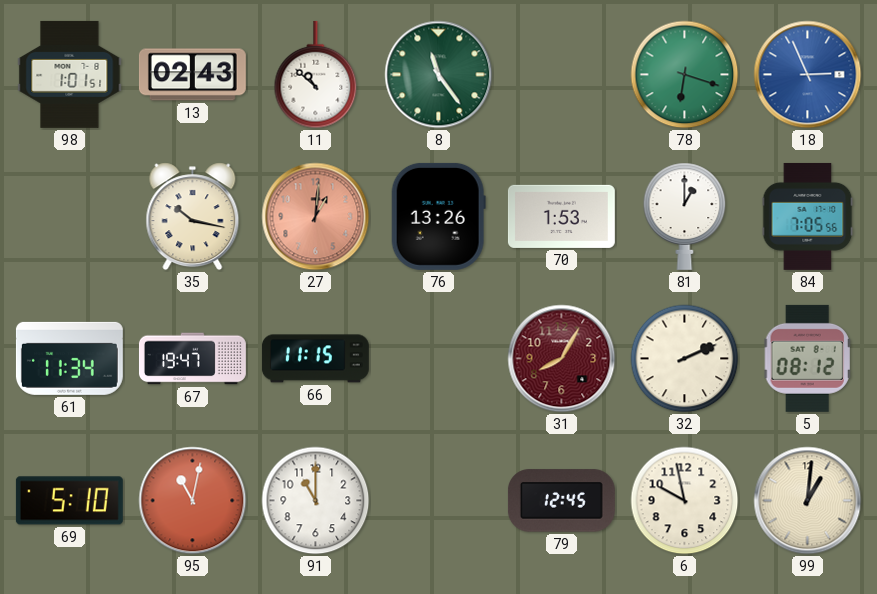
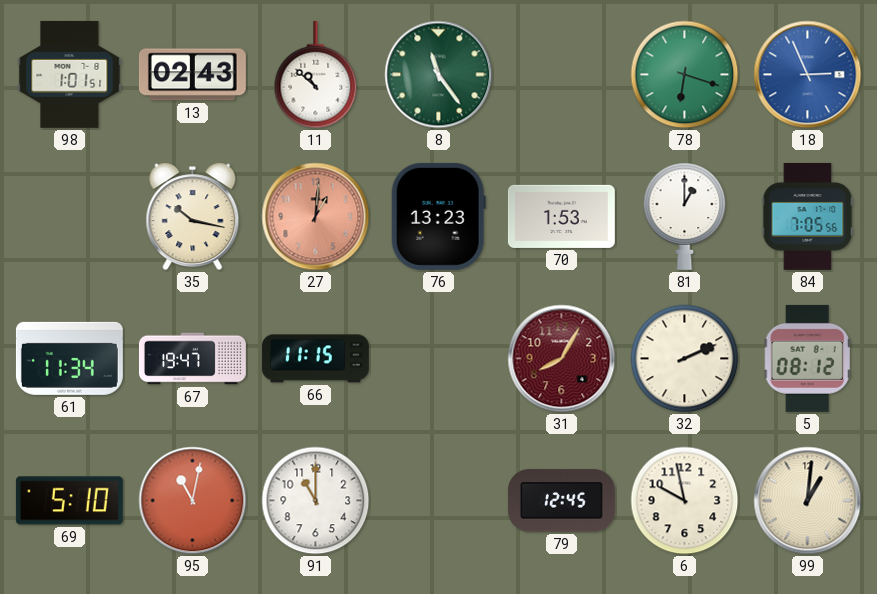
76: 13:26 -> 13:23
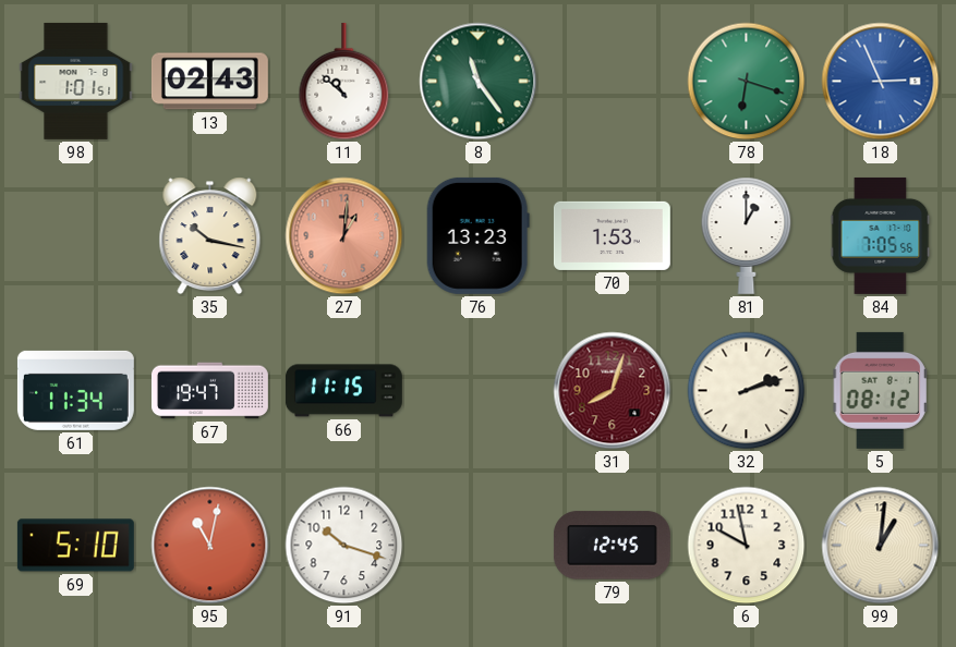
31: 8:05 -> 8:03
32: 2:11 -> 2:12
91: 11:00 -> 10:18
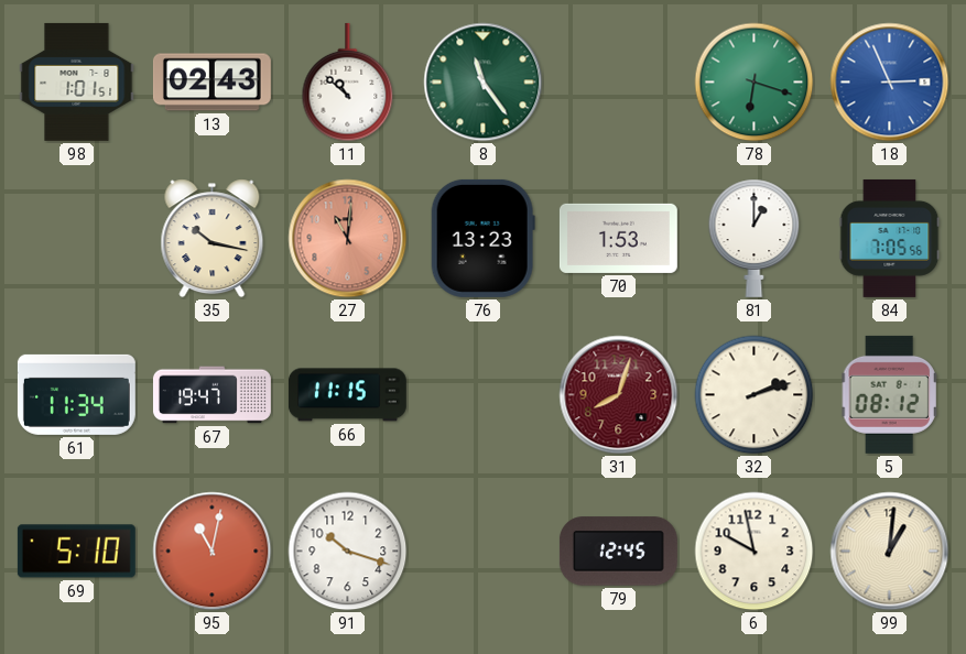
27: 1:01 -> 11:01
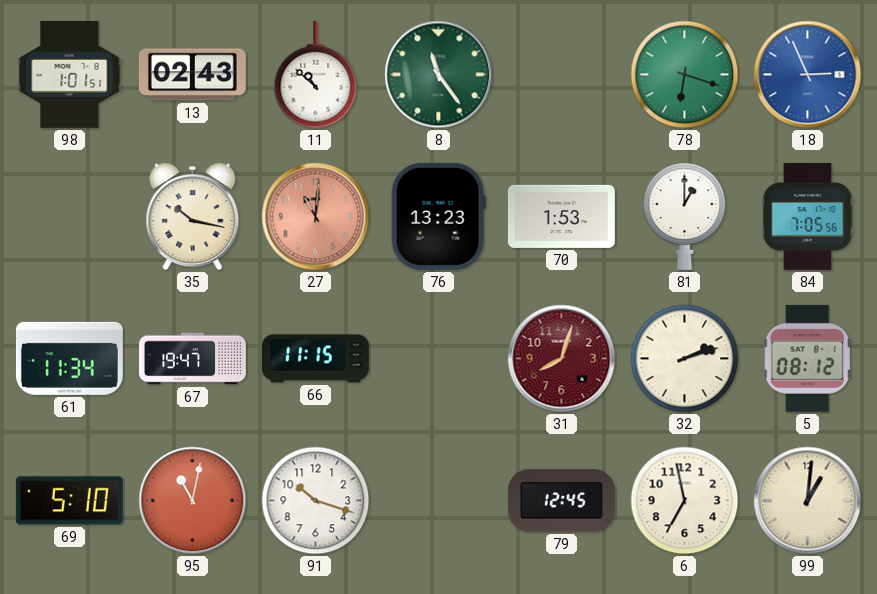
6: 9:58 -> 6:58
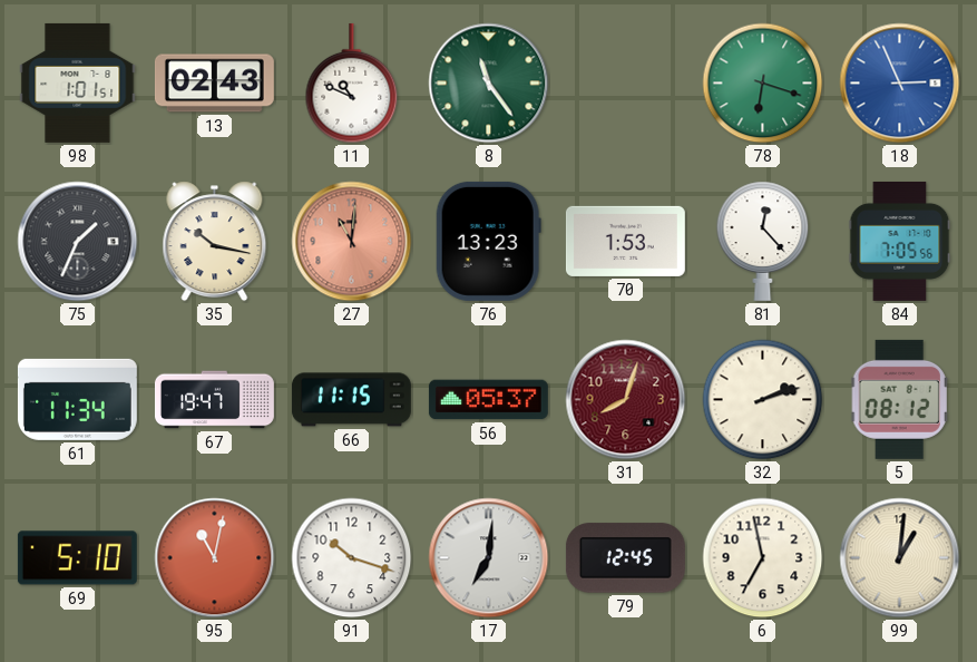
11: 10:52 -> 10:49
75: none -> 1:34
81: 1:00 -> 12:23
56: none -> 05:37
17: none -> 7:01
